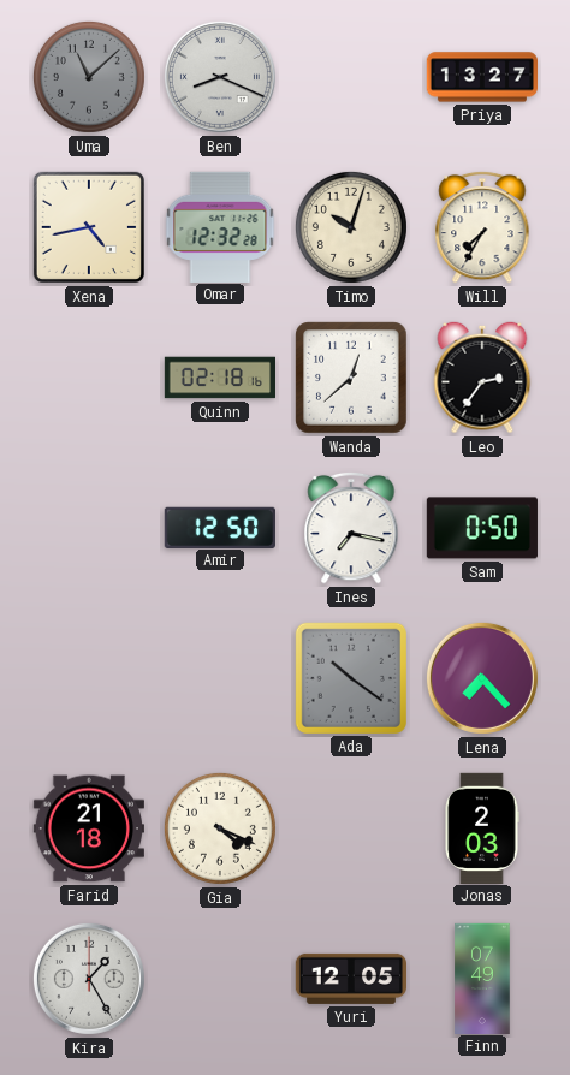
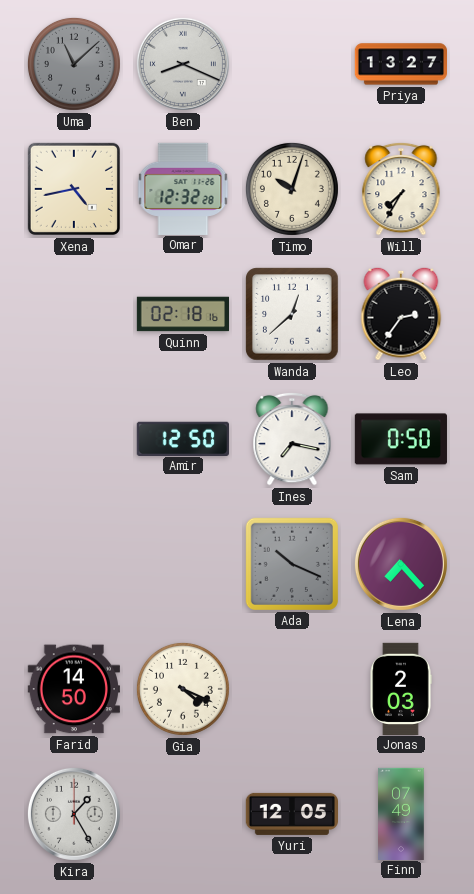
Ada: 10:21 -> 10:19
Farid: 21:18 -> 14:50
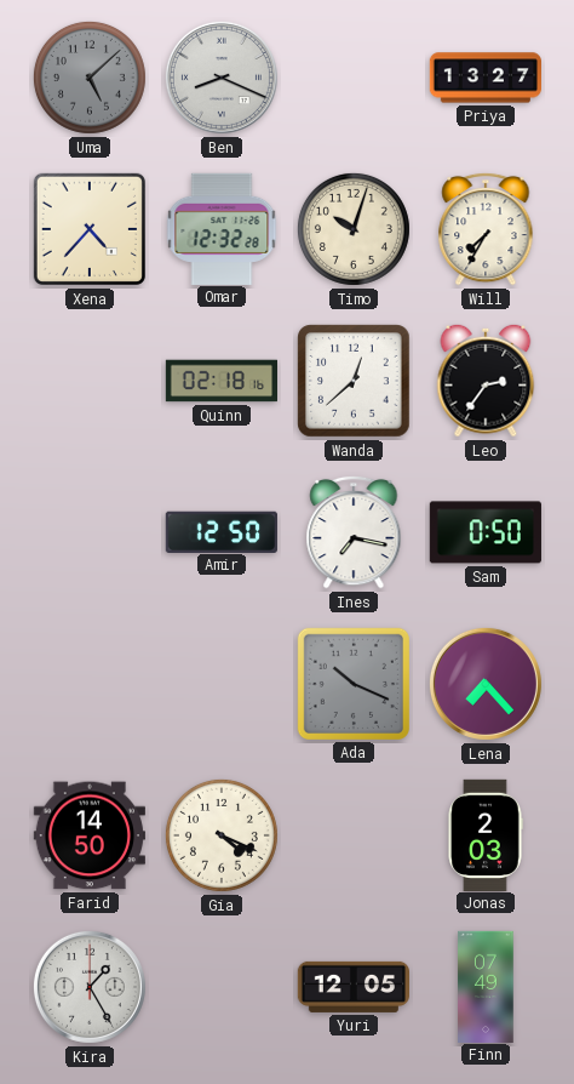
Uma: 11:08 -> 5:08
Xena: 4:43 -> 4:37
